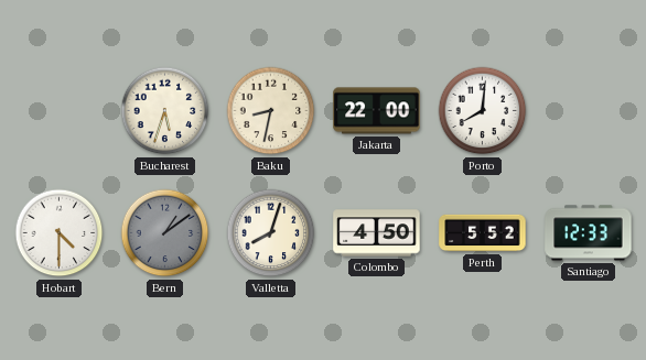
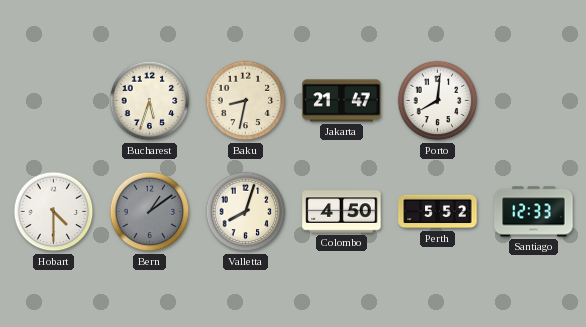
Jakarta: 22:00 -> 21:47
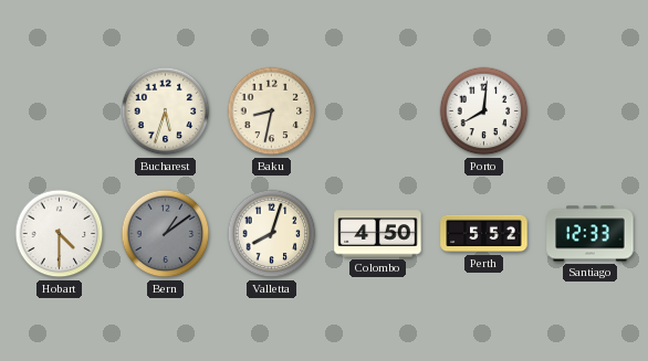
Jakarta: 21:47 -> none
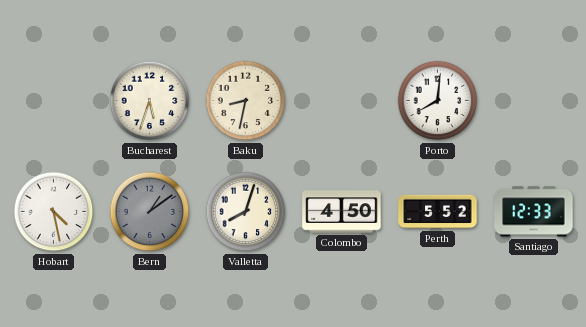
Hobart: 4:30 -> 4:28
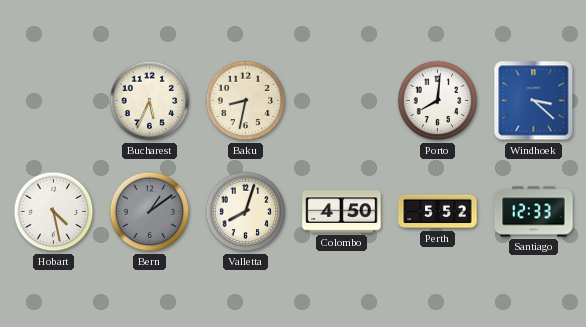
Bucharest: 5:33 -> 5:34
Windhoek: none -> 3:22
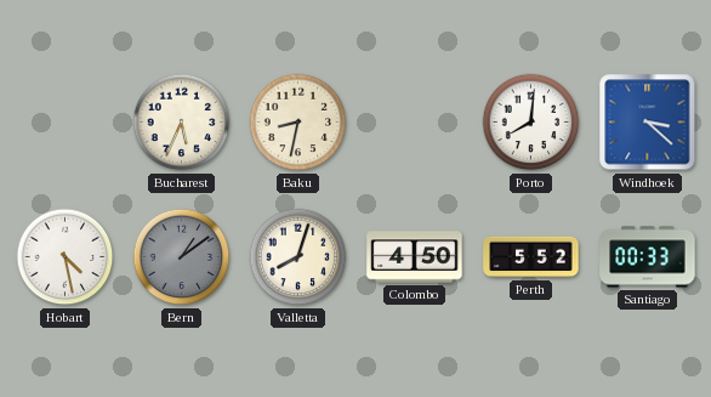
Santiago: 12:33 -> 00:33
